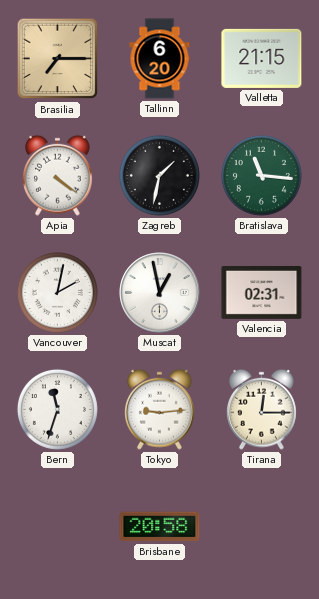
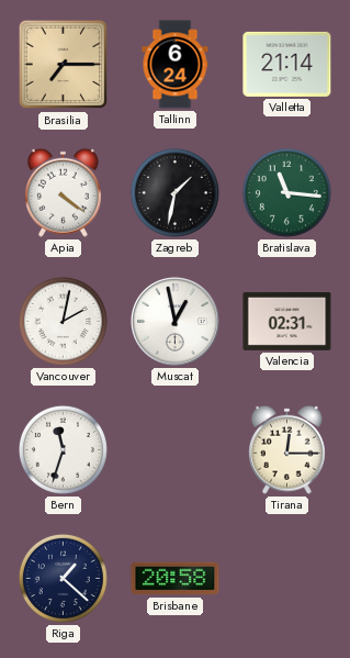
Tallinn: 6:20 -> 6:24
Valletta: 21:15 -> 21:14
Tokyo: 9:14 -> none
Riga: none -> 1:22
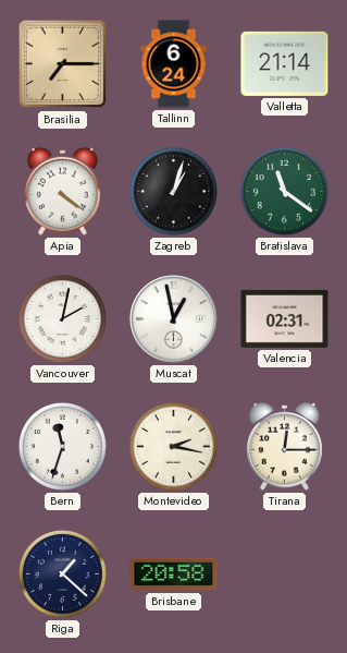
Zagreb: 1:32 -> 1:03
Bratislava: 11:16 -> 11:21
Montevideo: none -> 2:17
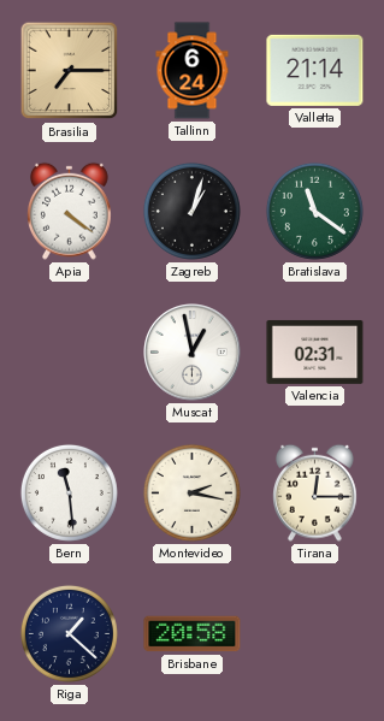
Vancouver: 2:02 -> none
Bern: 11:33 -> 11:29
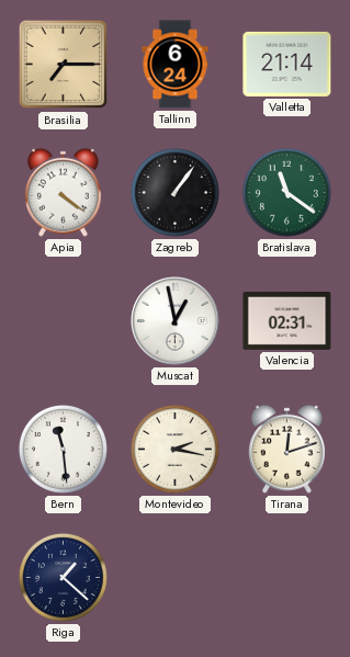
Zagreb: 1:03 -> 1:06
Tirana: 12:15 -> 12:12
Brisbane: 20:58 -> none
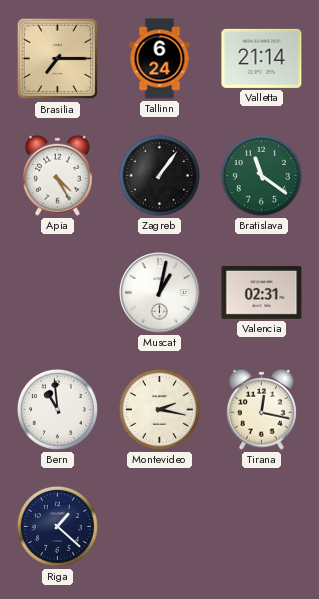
Apia: 4:21 -> 4:25
Muscat: 12:58 -> 1:02
Bern: 11:29 -> 10:59
Tirana: 12:12 -> 12:17
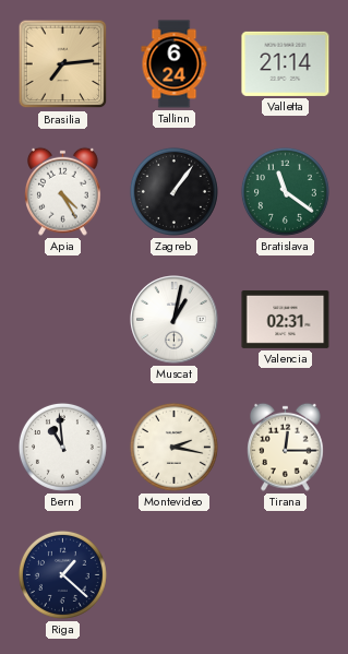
Brasilia: 7:15 -> 7:14
Tirana: 12:17 -> 12:15
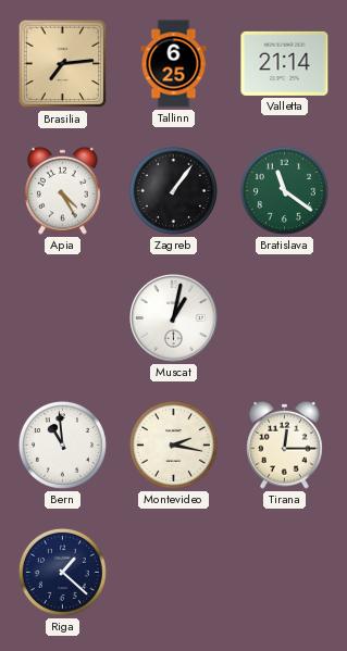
Tallinn: 6:24 -> 6:25
Valencia: 02:31 -> none
